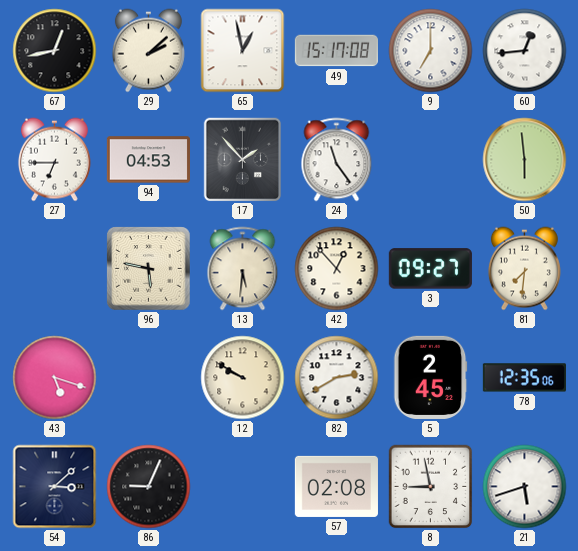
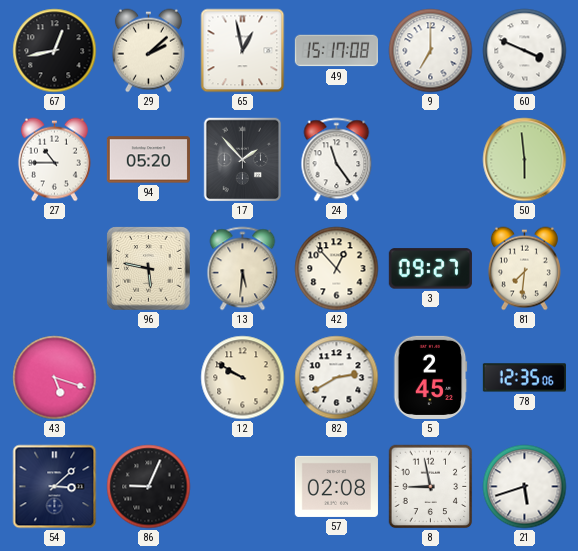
60: 12:44 -> 3:49
27: 6:45 -> 10:45
94: 04:53 -> 05:20
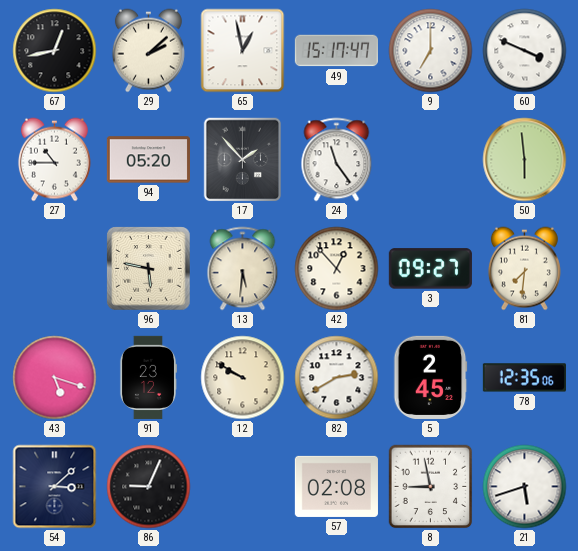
49: 15:17:08 -> 15:17:47
91: none -> 23:12
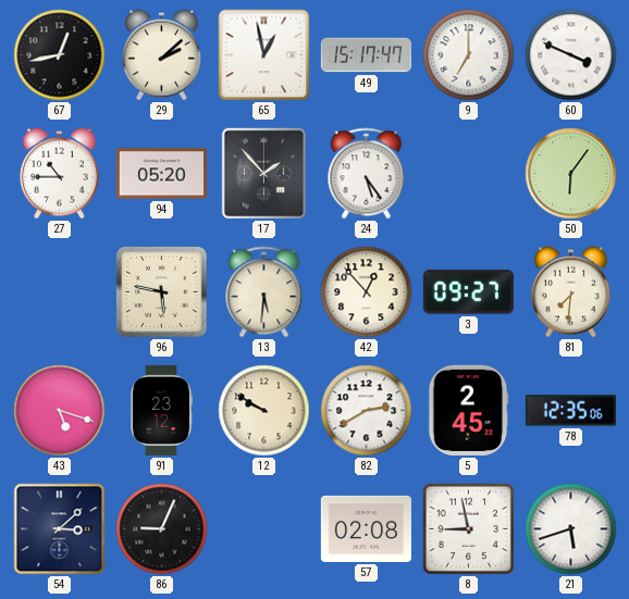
24: 11:24 -> 5:24
50: 5:59 -> 6:06
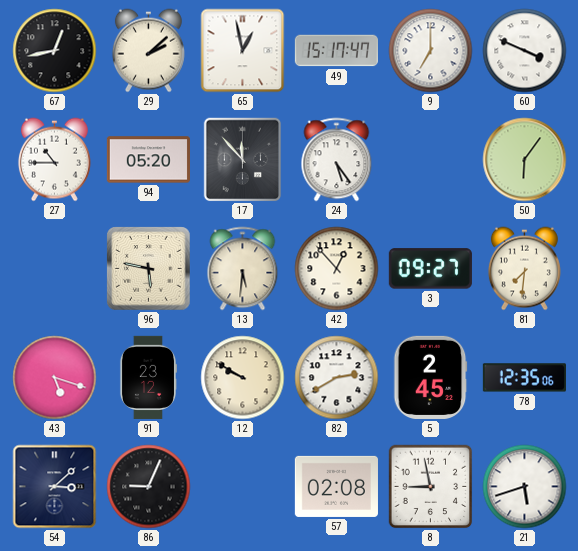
17: 1:53 -> 11:53
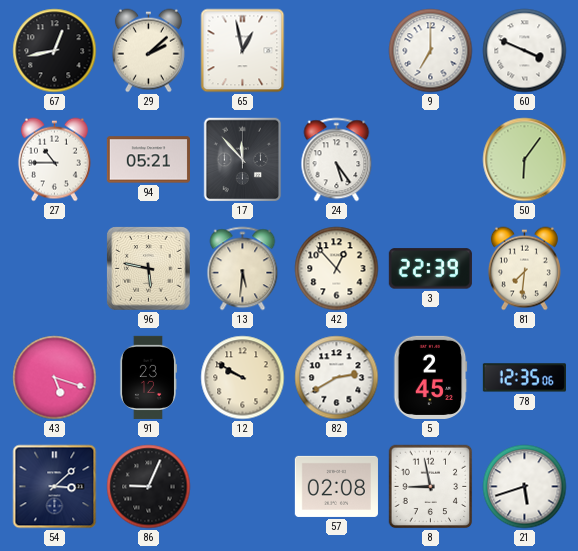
49: 15:17 -> none
94: 05:20 -> 05:21
3: 09:27 -> 22:39
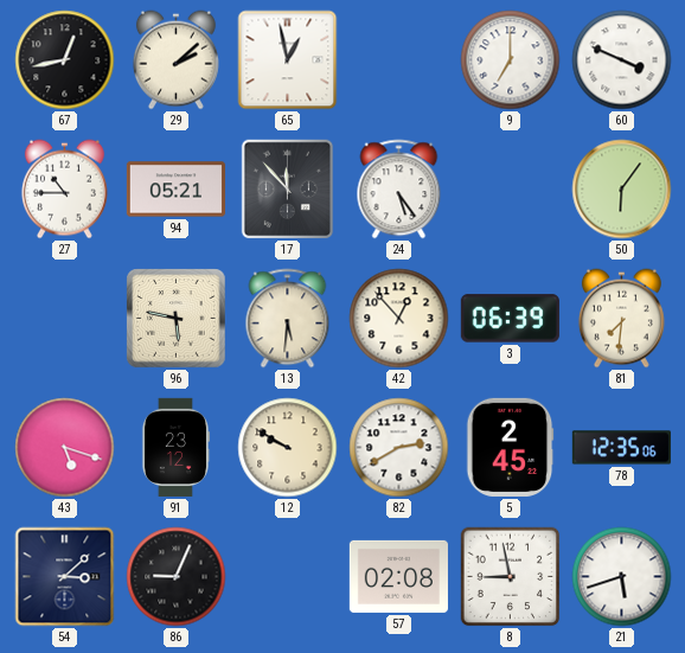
3: 22:39 -> 06:39
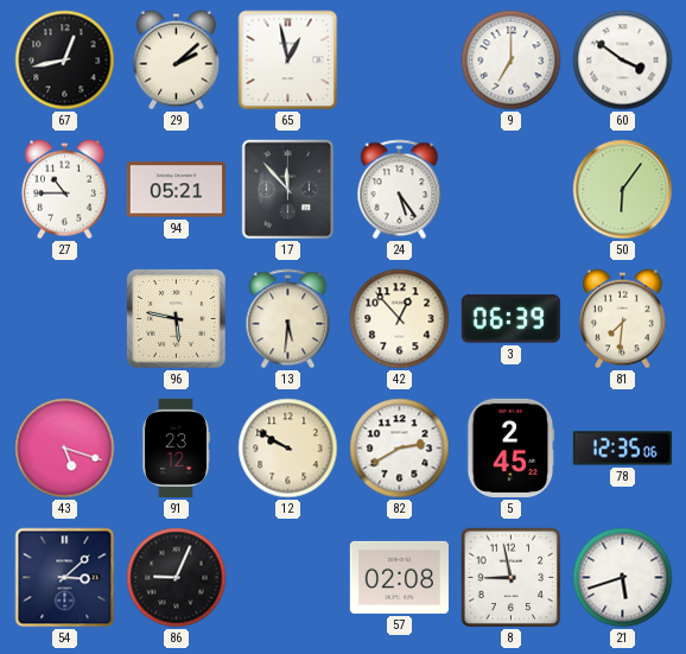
60: 3:49 -> 3:51
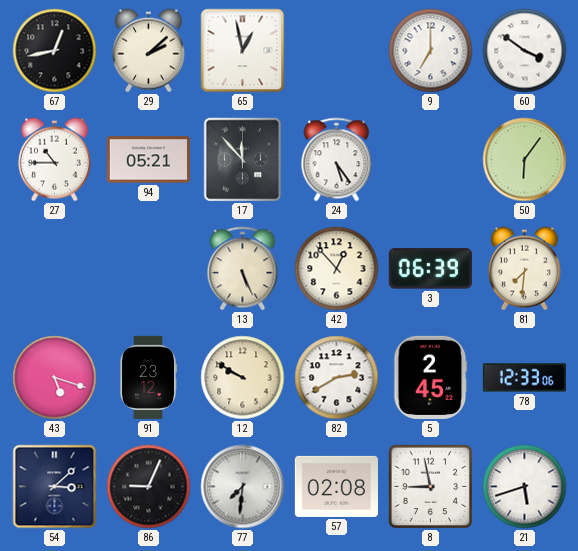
96: 5:47 -> none
13: 5:31 -> 5:26
78: 12:35 -> 12:33
77: none -> 7:31
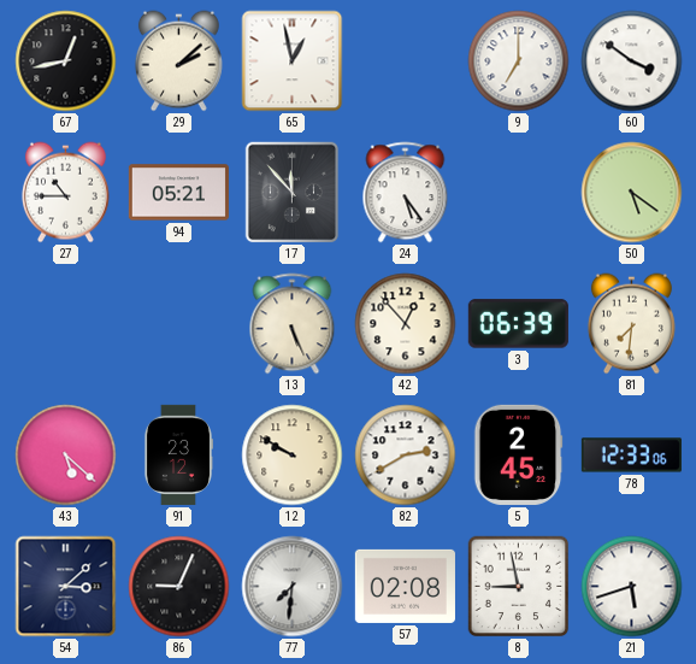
50: 6:06 -> 5:21
43: 5:18 -> 5:22
